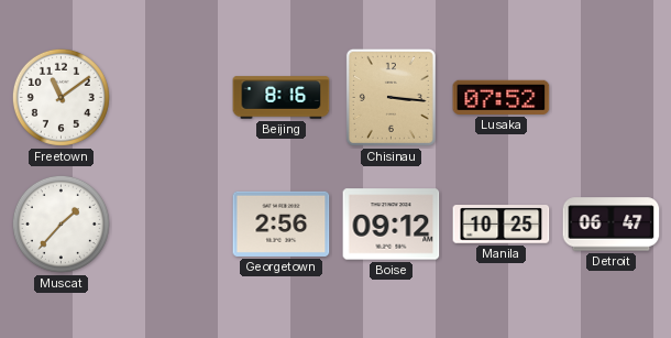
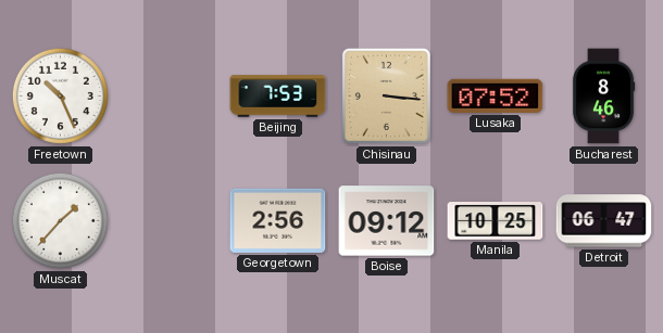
Freetown: 11:09 -> 10:26
Beijing: 8:16 -> 7:53
Bucharest: none -> 8:46
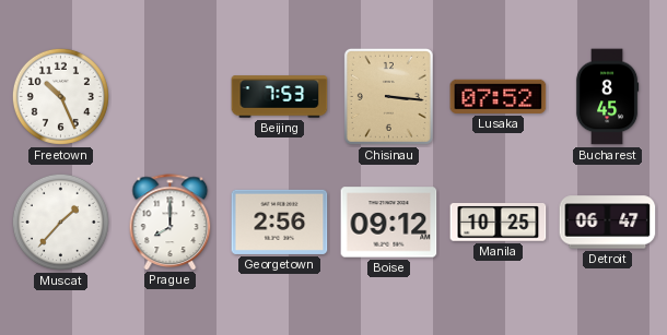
Bucharest: 8:46 -> 8:45
Prague: none -> 8:00
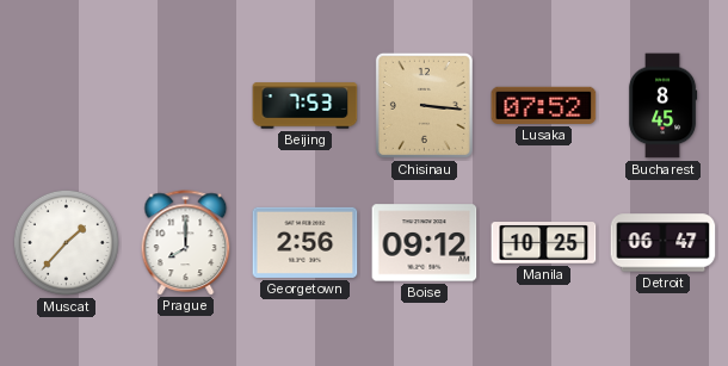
Freetown: 10:26 -> none
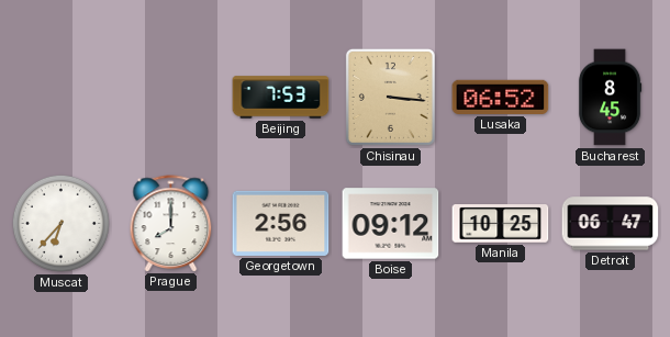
Lusaka: 07:52 -> 06:52
Muscat: 1:37 -> 6:37
